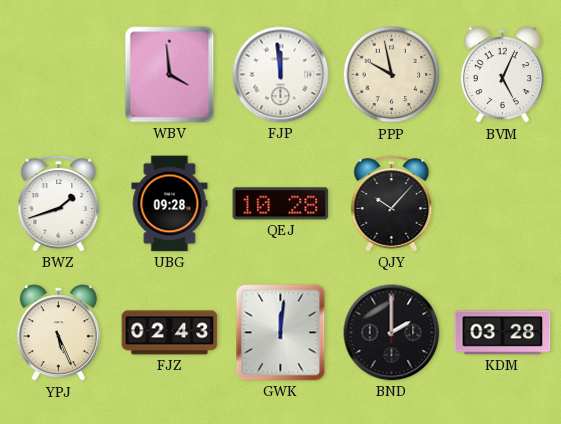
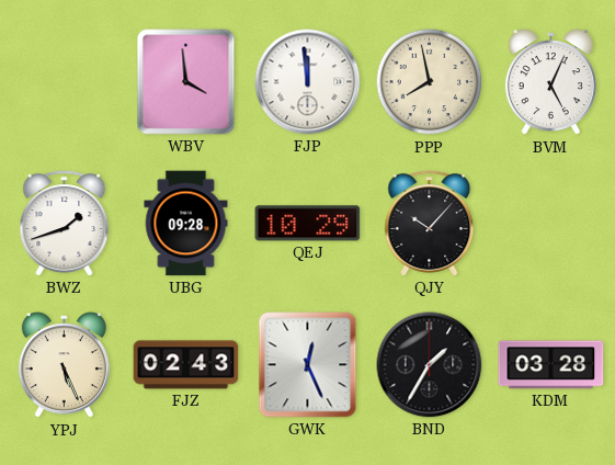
PPP: 9:58 -> 7:58
QEJ: 10:28 -> 10:29
GWK: 12:01 -> 12:26
BND: 2:00 -> 1:35
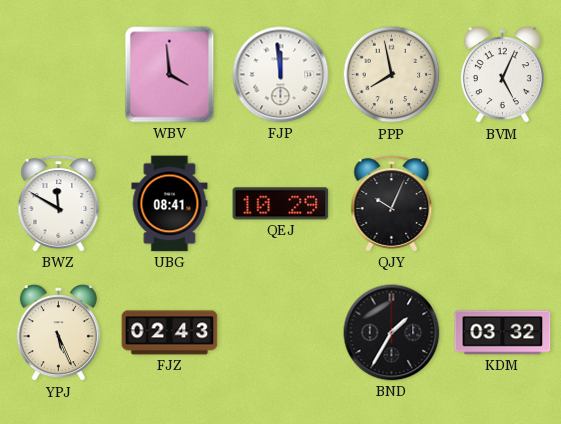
BWZ: 1:42 -> 11:50
UBG: 09:28 -> 08:41
QJY: 10:07 -> 10:04
GWK: 12:26 -> none
KDM: 03:28 -> 03:32
